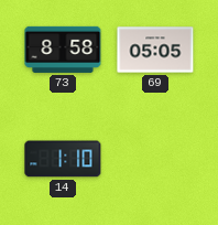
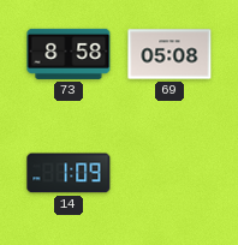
69: 05:05 -> 05:08
14: 1:10 -> 1:09
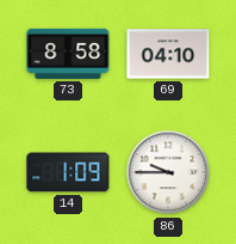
69: 05:08 -> 04:10
86: none -> 9:45
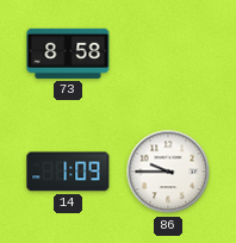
69: 04:10 -> none
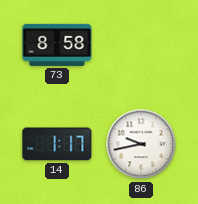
14: 1:09 -> 1:17
86: 9:45 -> 9:43
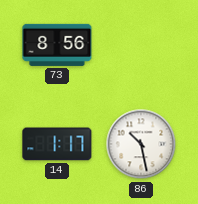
73: 8:58 -> 8:56
86: 9:43 -> 10:28
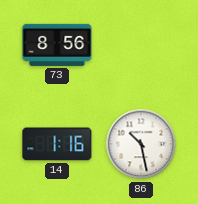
14: 1:17 -> 1:16
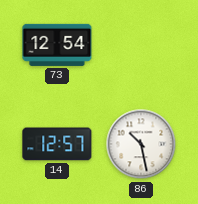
73: 8:56 -> 12:54
14: 1:16 -> 12:57
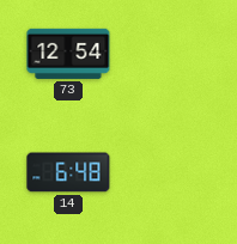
14: 12:57 -> 6:48
86: 10:28 -> none
